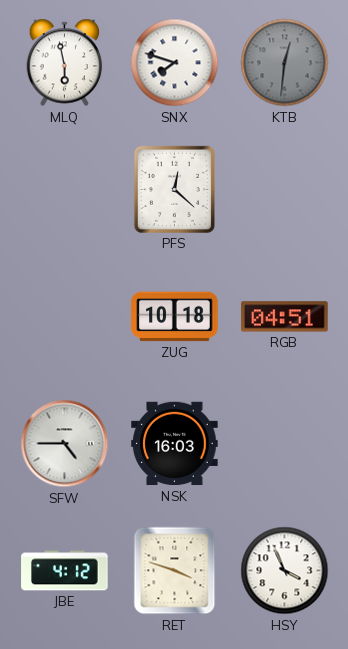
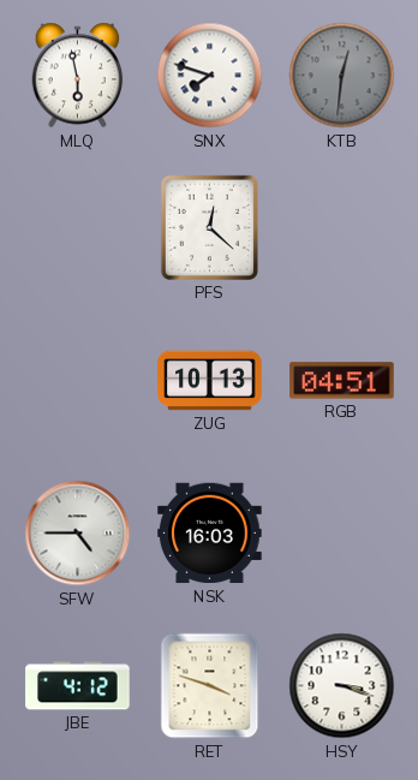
ZUG: 10:18 -> 10:13
HSY: 3:56 -> 3:18
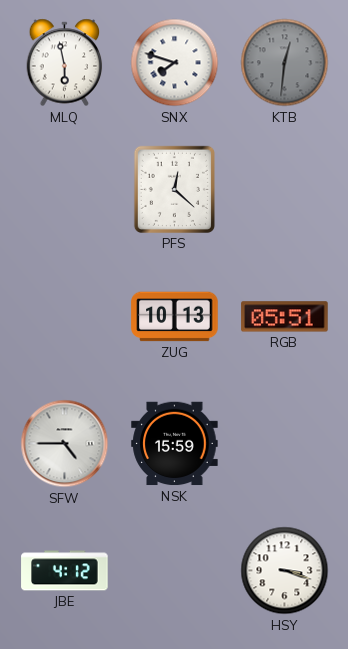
RGB: 04:51 -> 05:51
NSK: 16:03 -> 15:59
RET: 3:48 -> none
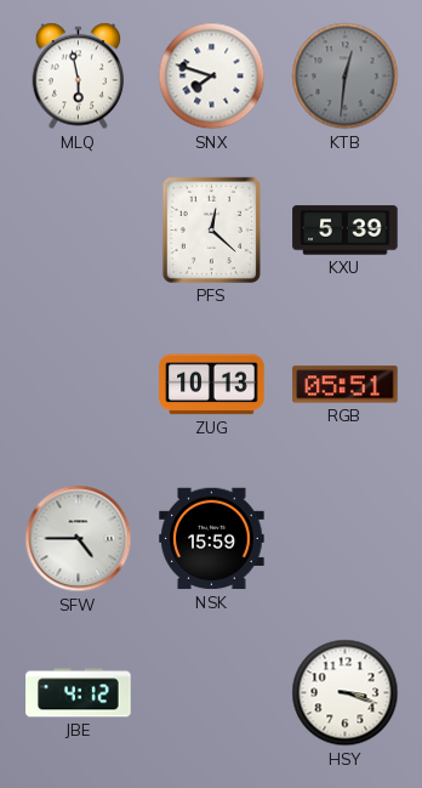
KXU: none -> 5:39
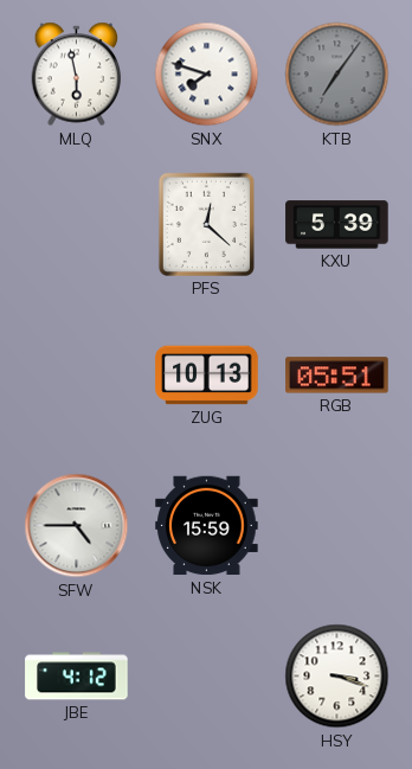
KTB: 12:31 -> 7:06
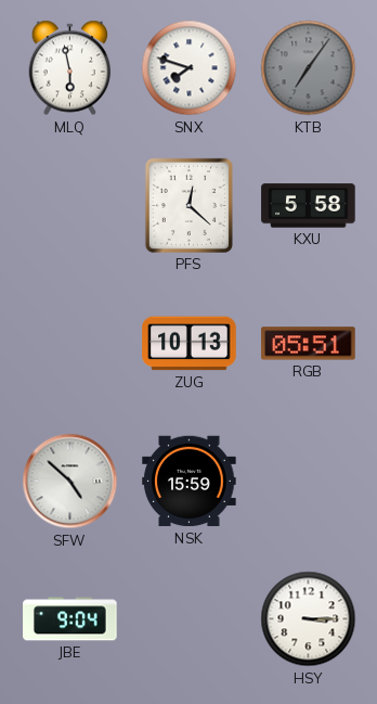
KXU: 5:39 -> 5:58
SFW: 4:45 -> 4:52
JBE: 4:12 -> 9:04
HSY: 3:18 -> 3:15
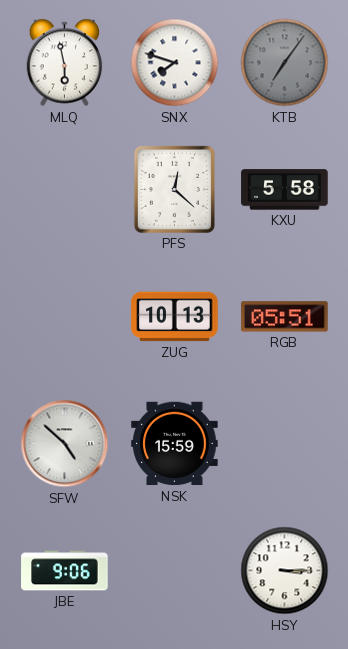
JBE: 9:04 -> 9:06
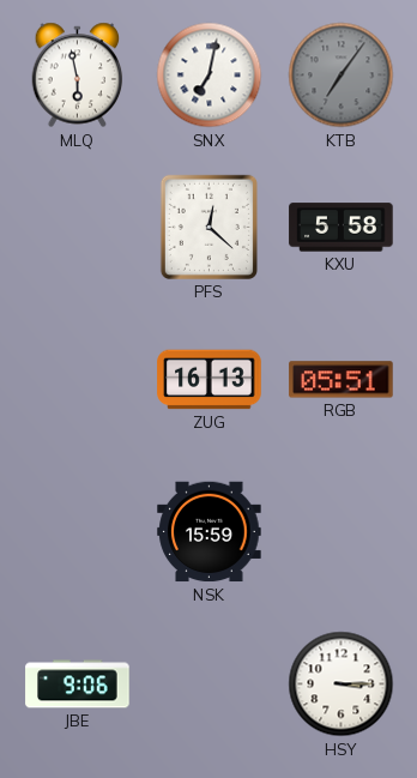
SNX: 7:48 -> 7:02
ZUG: 10:13 -> 16:13
SFW: 4:52 -> none
